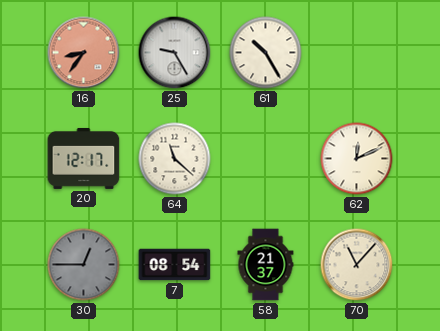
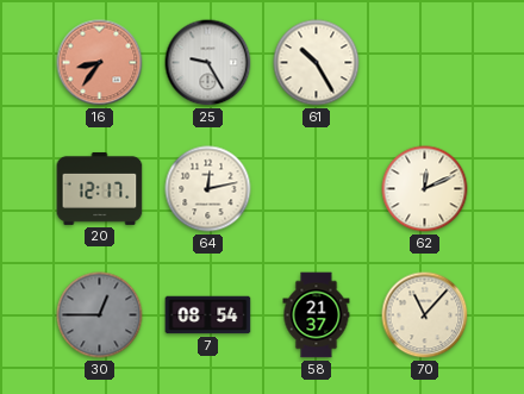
64: 11:22 -> 12:13
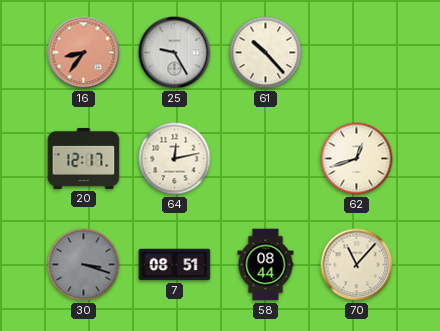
61: 10:25 -> 10:23
62: 12:11 -> 12:42
30: 12:45 -> 3:18
7: 08:54 -> 08:51
58: 21:37 -> 08:44
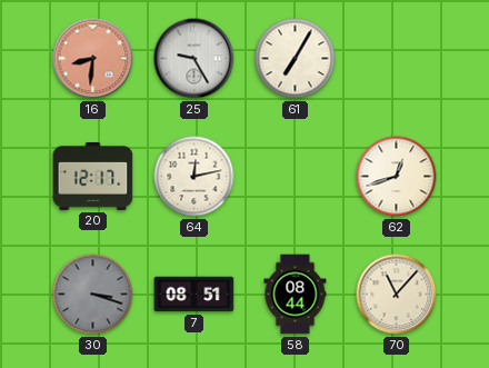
16: 8:36 -> 8:31
61: 10:23 -> 7:05
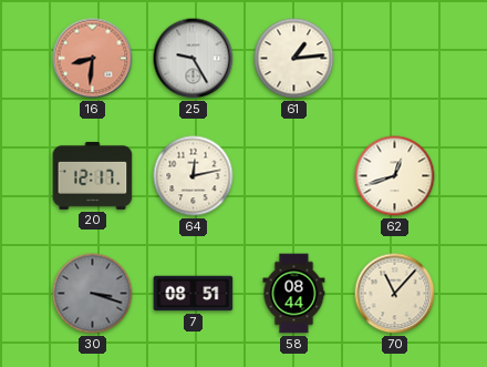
61: 7:05 -> 1:14
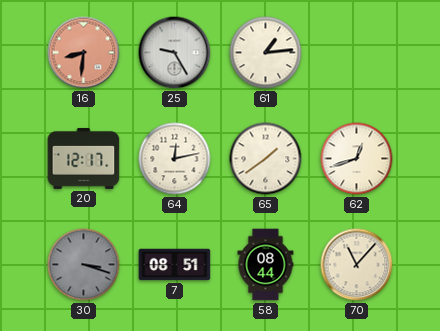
65: none -> 1:39
